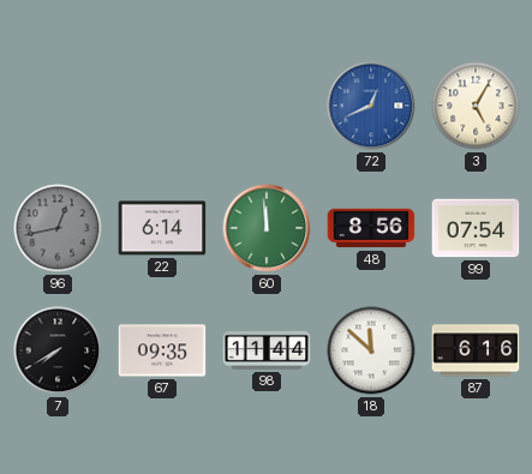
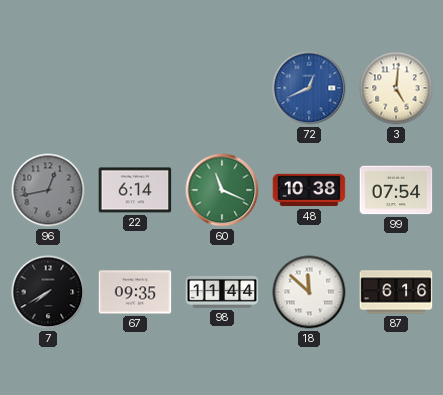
3: 5:05 -> 5:01
60: 11:59 -> 11:19
48: 8:56 -> 10:38
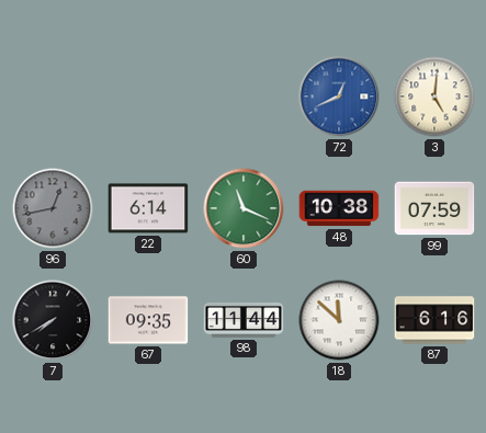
99: 07:54 -> 07:59
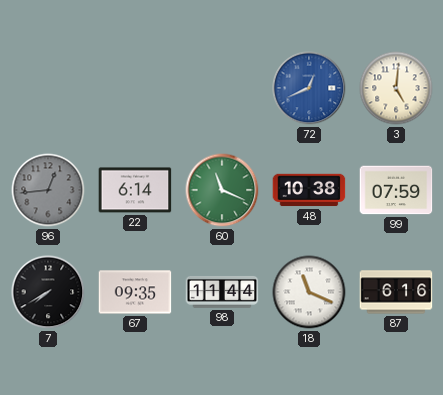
96: 12:43 -> 12:44
18: 11:52 -> 11:19
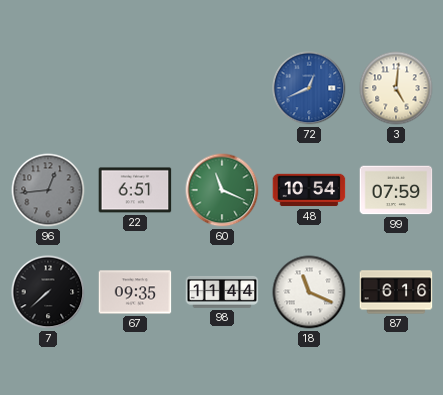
22: 6:14 -> 6:51
48: 10:38 -> 10:54
7: 7:40 -> 7:38
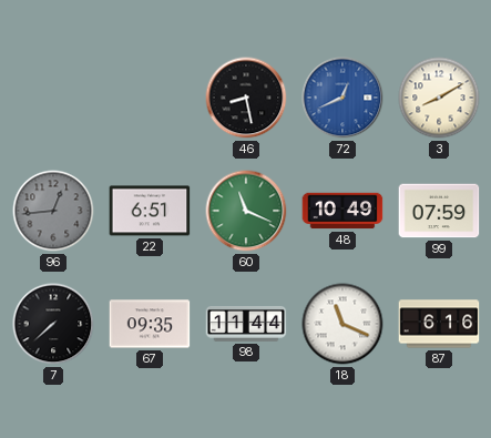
46: none -> 8:28
3: 5:01 -> 8:10
48: 10:54 -> 10:49
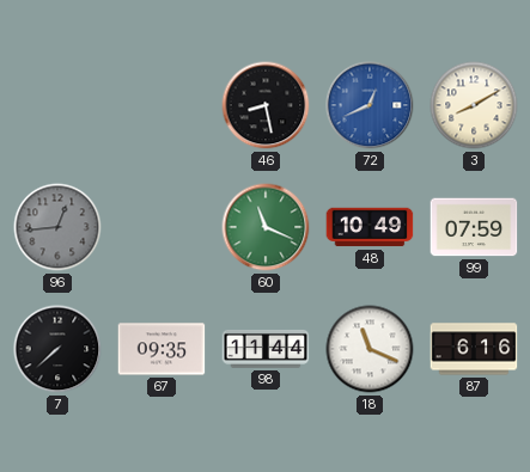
22: 6:51 -> none
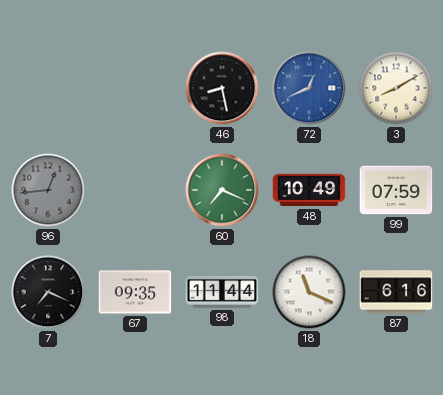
60: 11:19 -> 7:19
7: 7:38 -> 7:19
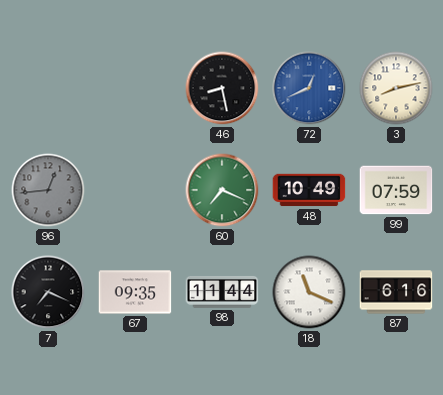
3: 8:10 -> 8:13
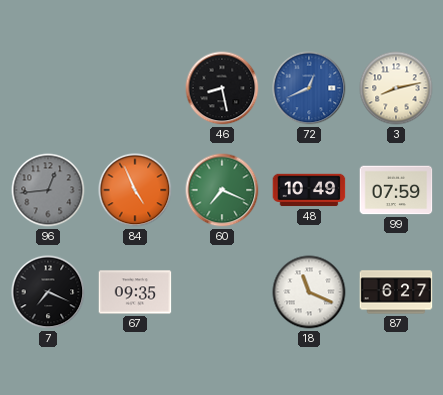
84: none -> 4:56
98: 11:44 -> none
87: 6:16 -> 6:27
